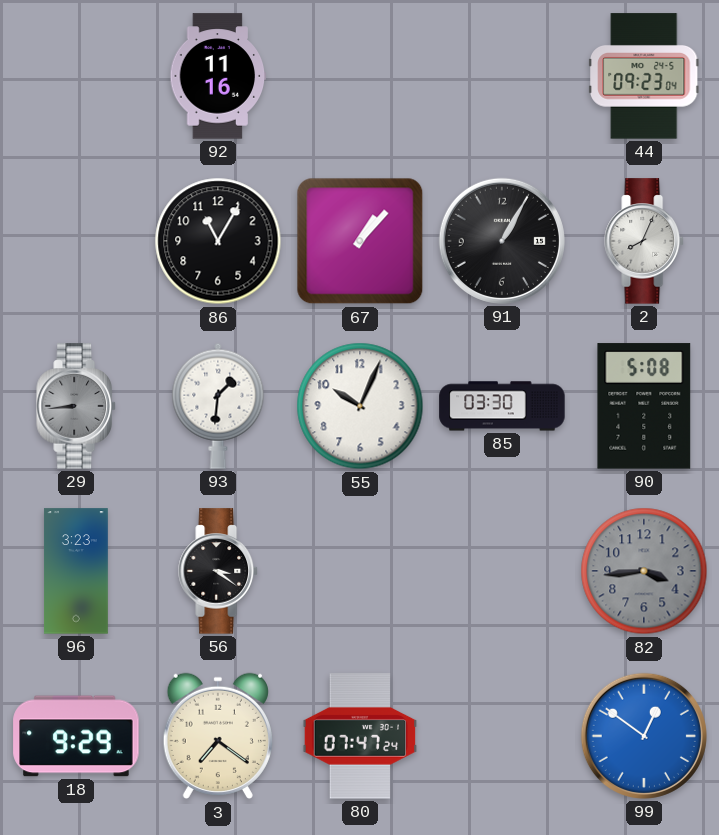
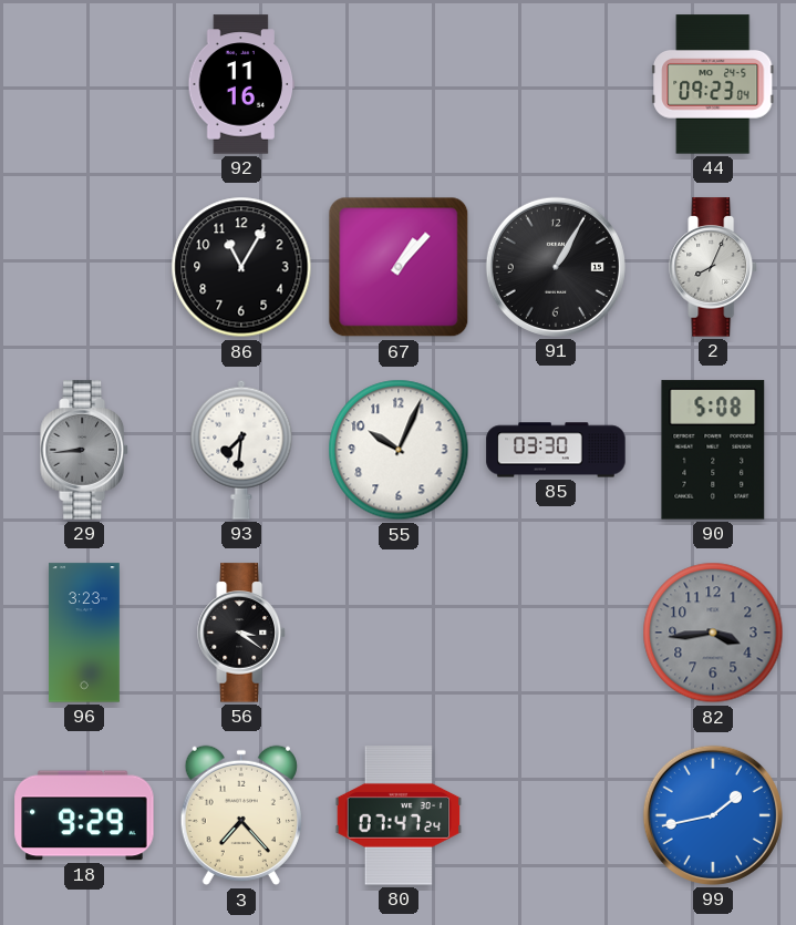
93: 1:31 -> 7:31
3: 7:21 -> 7:23
99: 12:51 -> 1:43
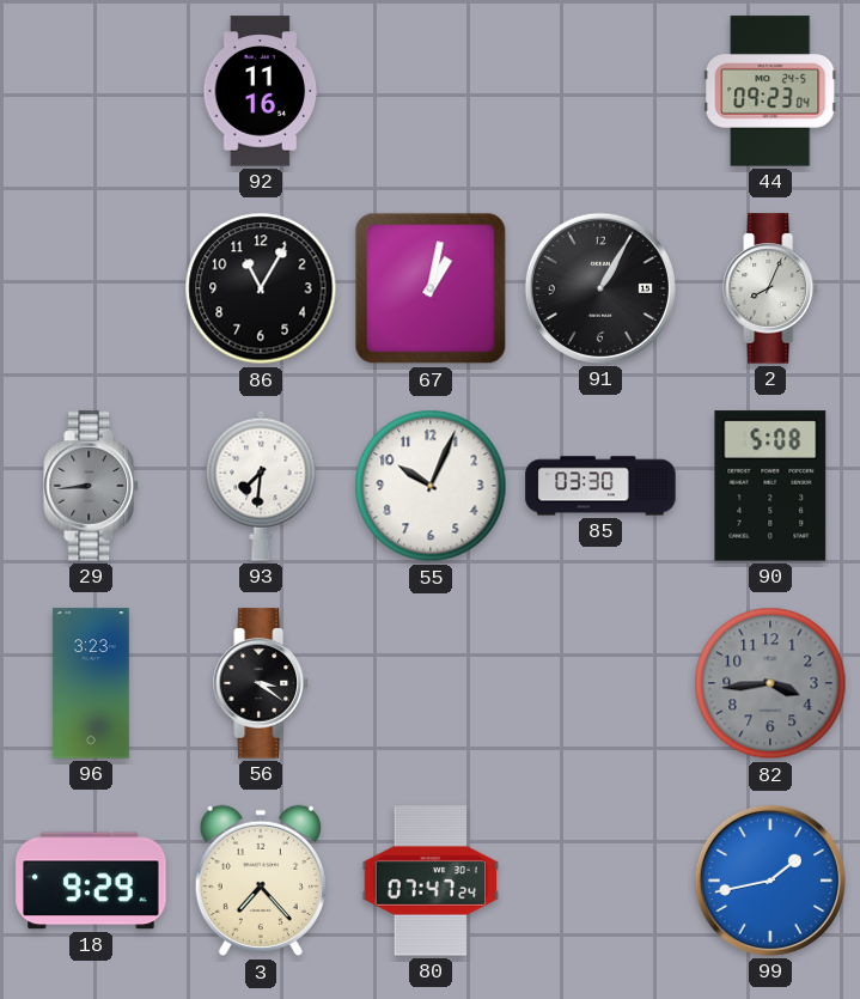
67: 1:07 -> 1:02
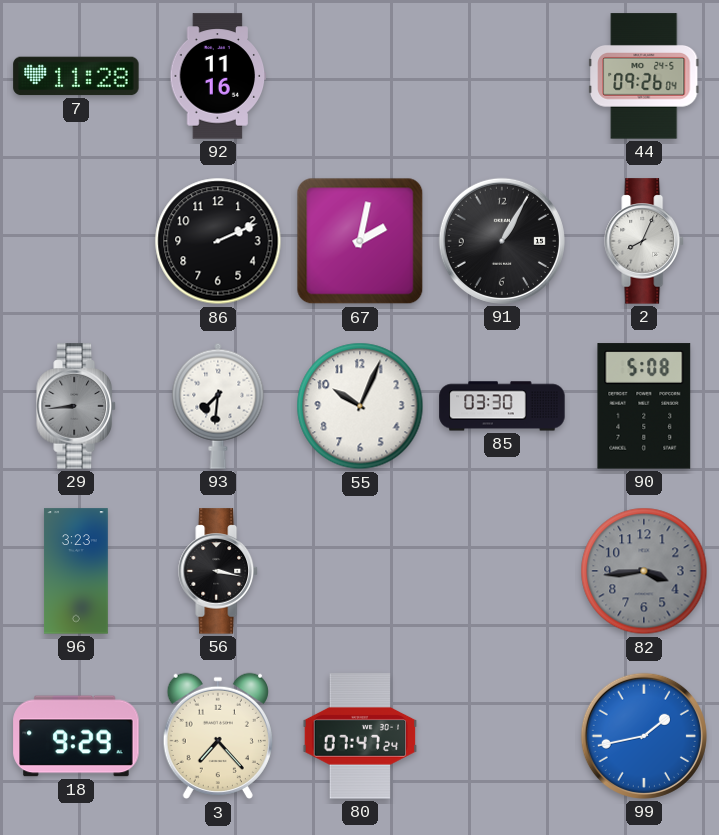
7: none -> 11:28
44: 09:23 -> 09:26
86: 11:05 -> 2:11
67: 1:02 -> 2:02
56: 3:21 -> 3:17
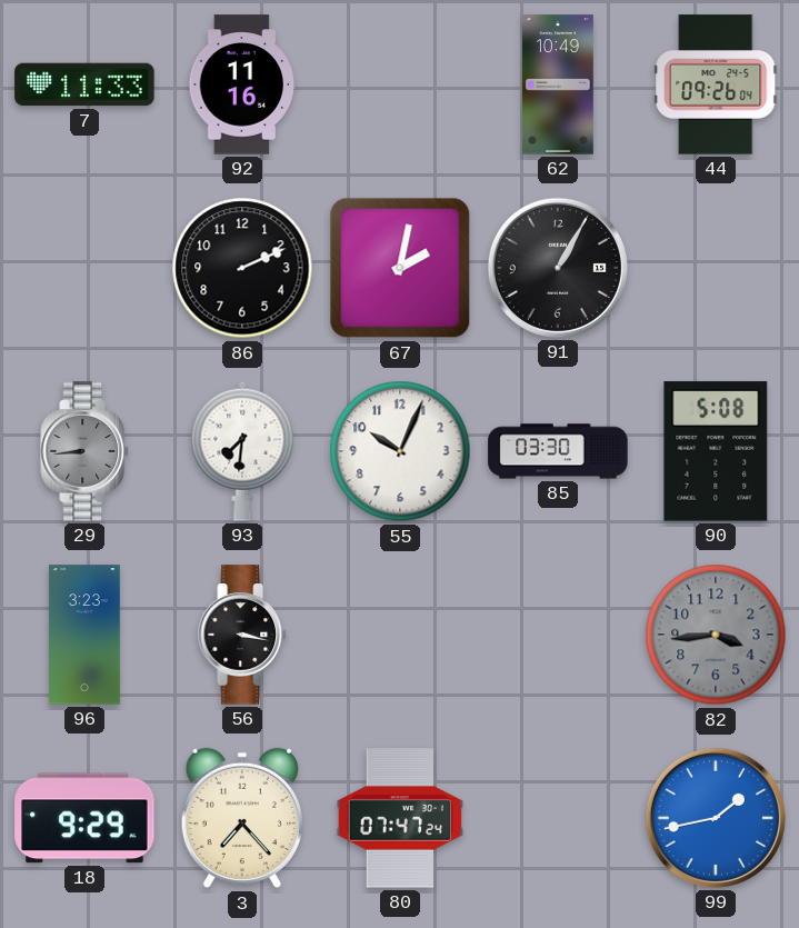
7: 11:28 -> 11:33
62: none -> 10:49
2: 8:04 -> none
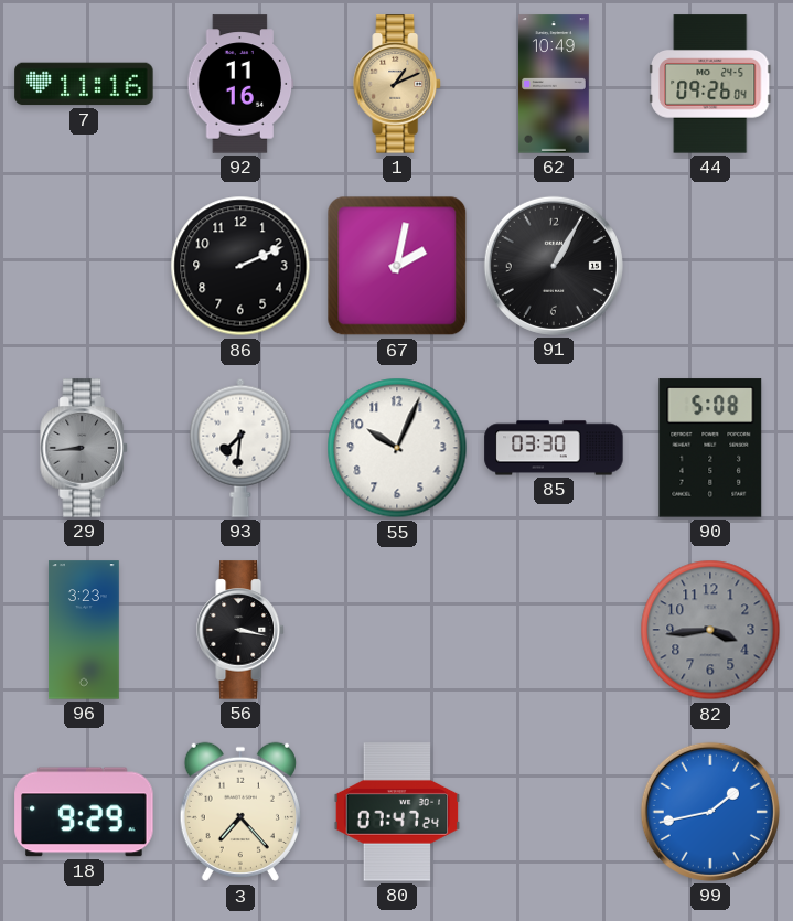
7: 11:33 -> 11:16
1: none -> 1:11
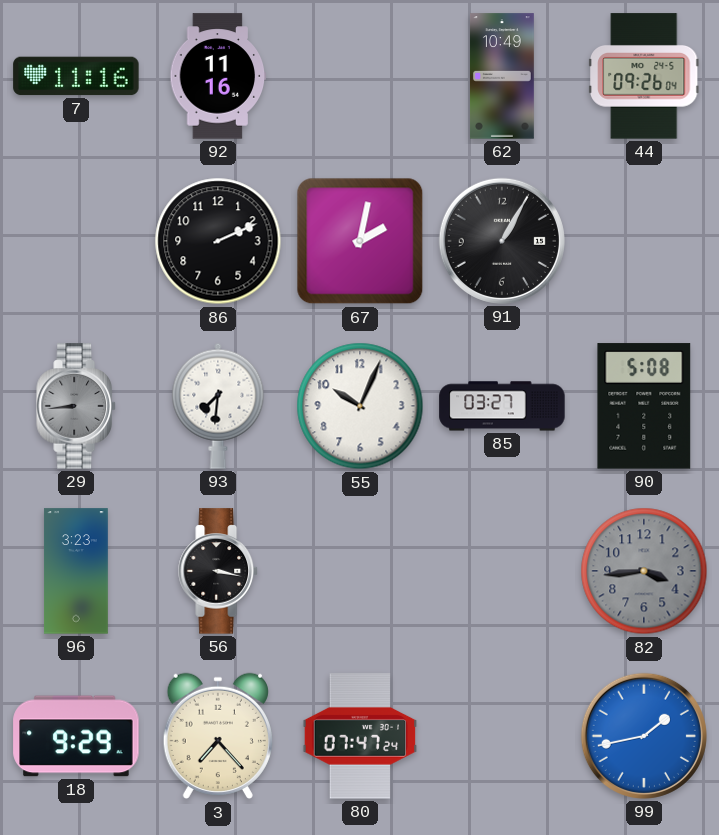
1: 1:11 -> none
85: 03:30 -> 03:27
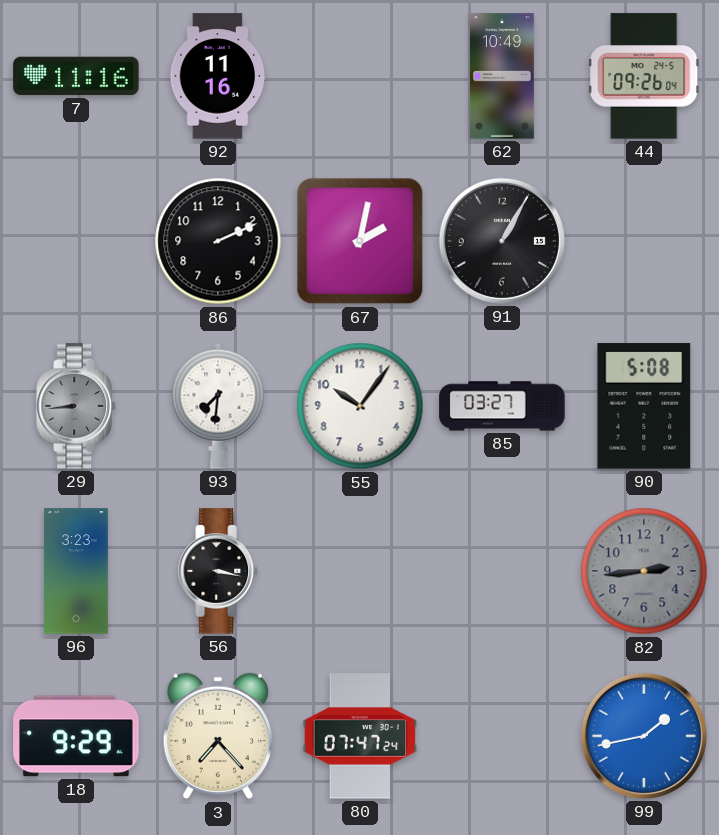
55: 10:04 -> 10:06
82: 3:44 -> 2:44
